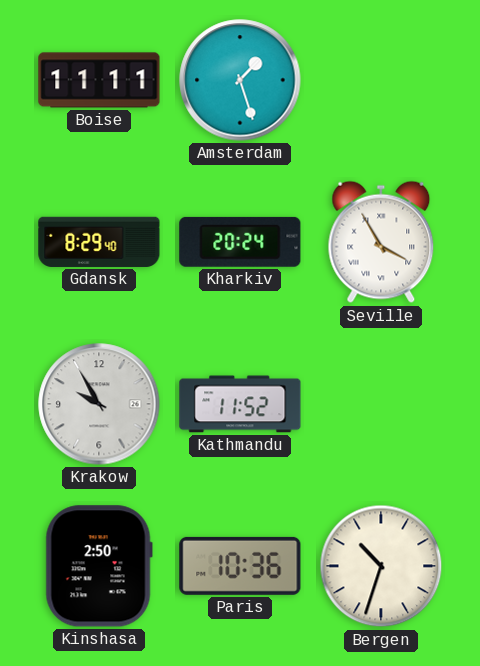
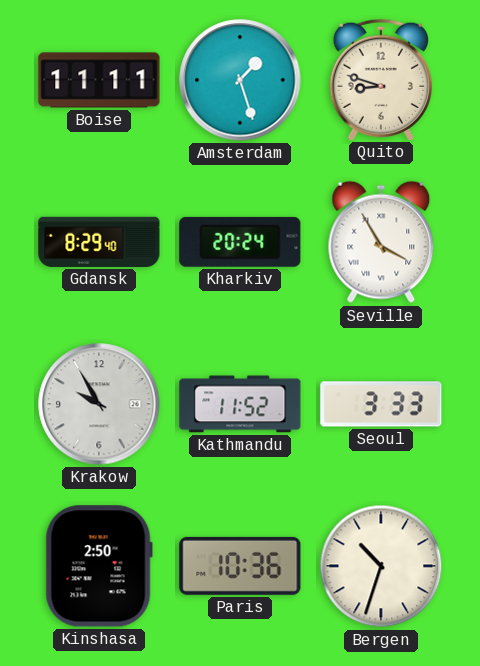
Quito: none -> 8:48
Seoul: none -> 3:33
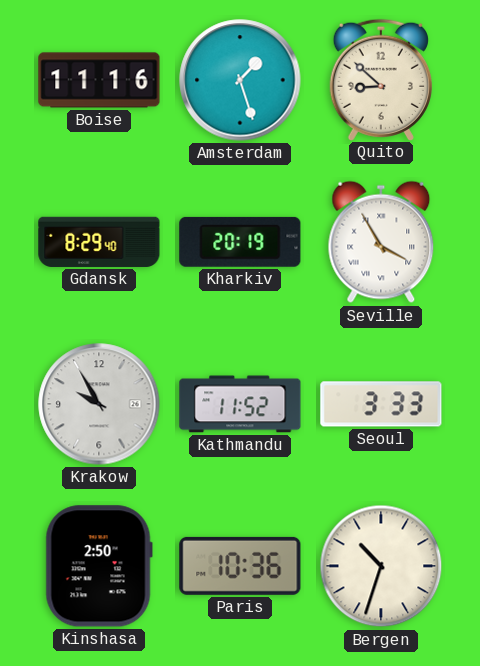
Boise: 11:11 -> 11:16
Quito: 8:48 -> 8:52
Kharkiv: 20:24 -> 20:19
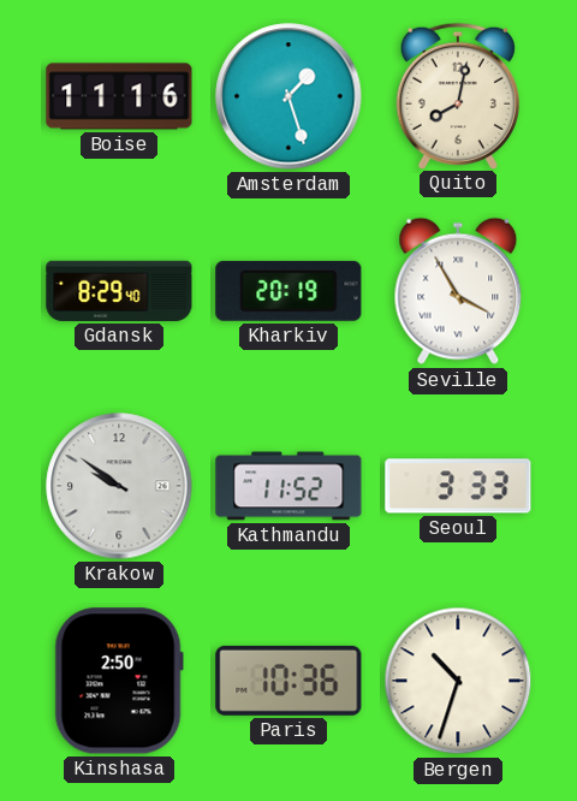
Quito: 8:52 -> 8:02
Krakow: 9:55 -> 9:51
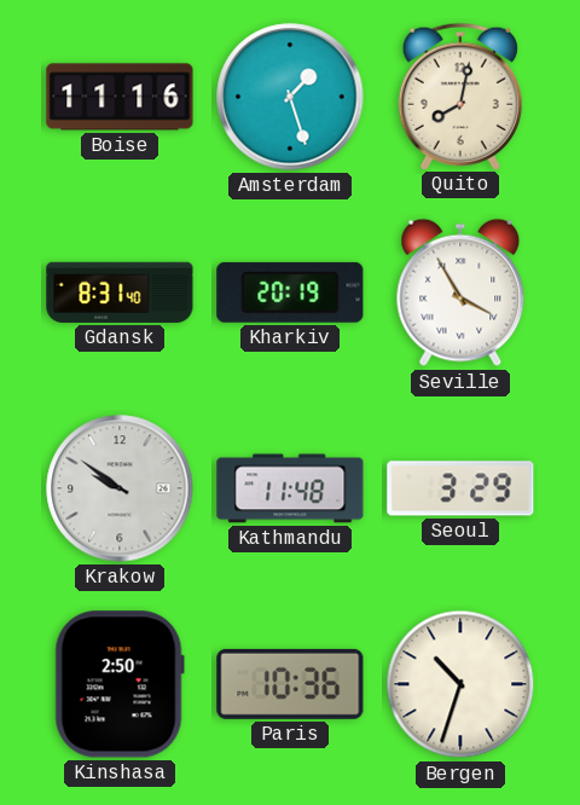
Gdansk: 8:29 -> 8:31
Kathmandu: 11:52 -> 11:48
Seoul: 3:33 -> 3:29
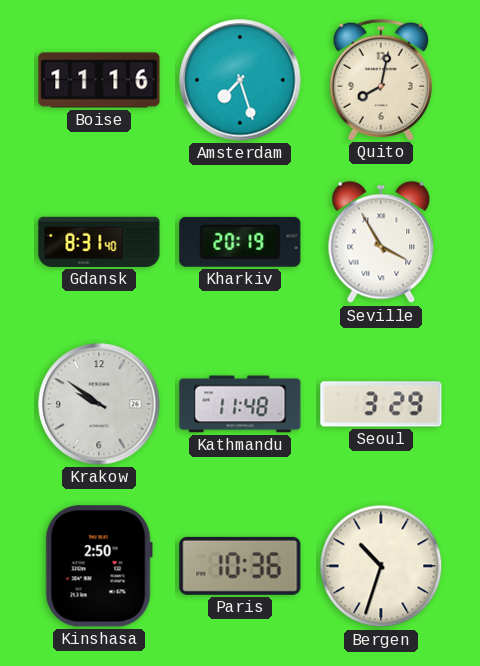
Amsterdam: 1:27 -> 7:27
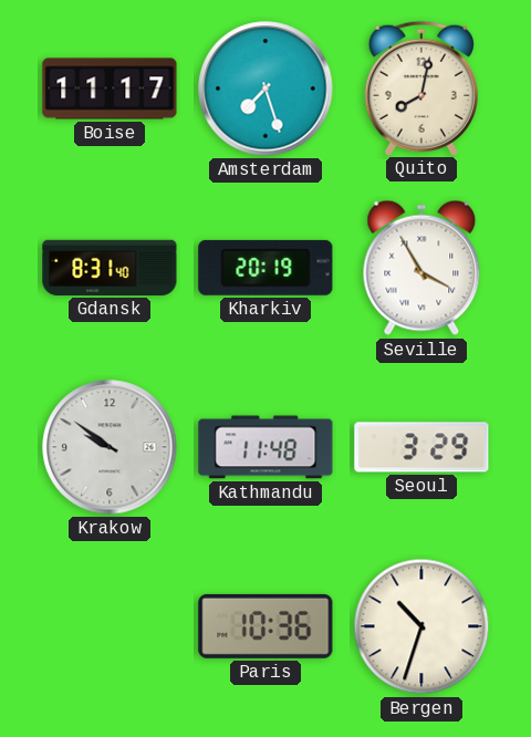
Boise: 11:16 -> 11:17
Kinshasa: 2:50 -> none
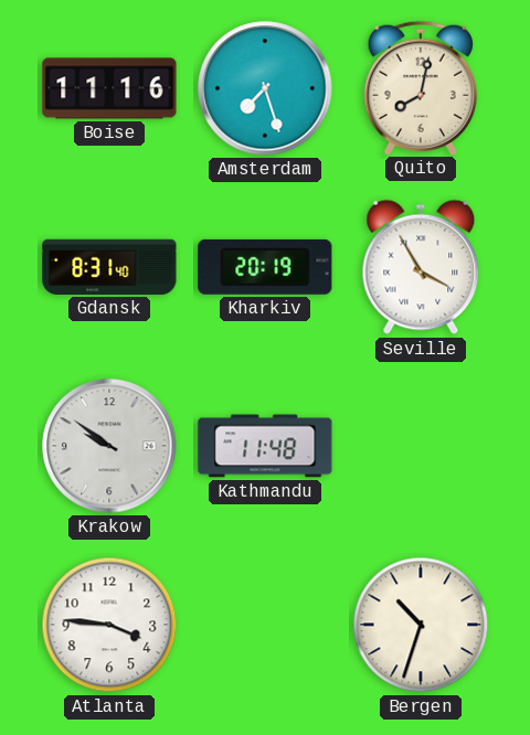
Boise: 11:17 -> 11:16
Seoul: 3:29 -> none
Atlanta: none -> 3:46
Paris: 10:36 -> none
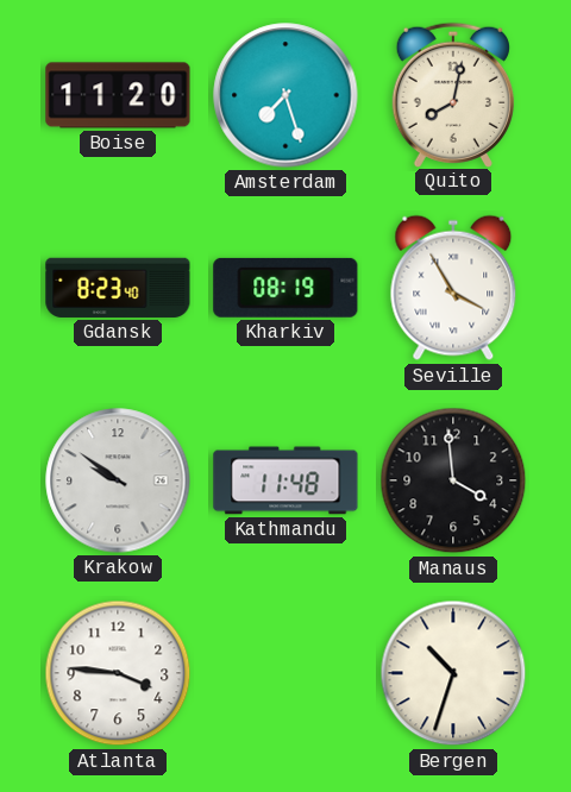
Boise: 11:16 -> 11:20
Gdansk: 8:31 -> 8:23
Kharkiv: 20:19 -> 08:19
Manaus: none -> 3:59
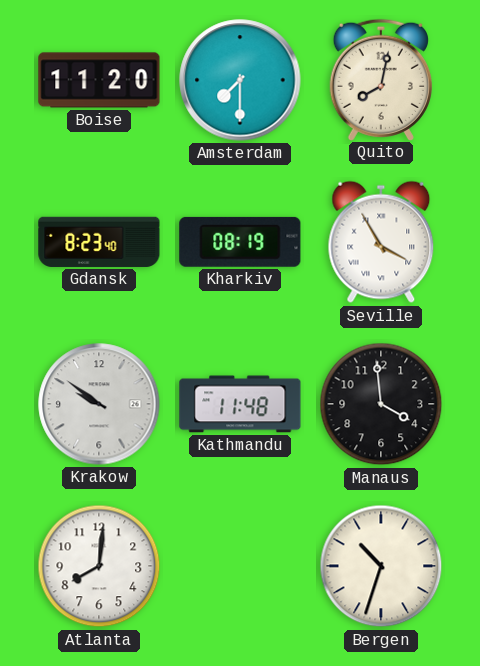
Amsterdam: 7:27 -> 7:30
Atlanta: 3:46 -> 8:01
